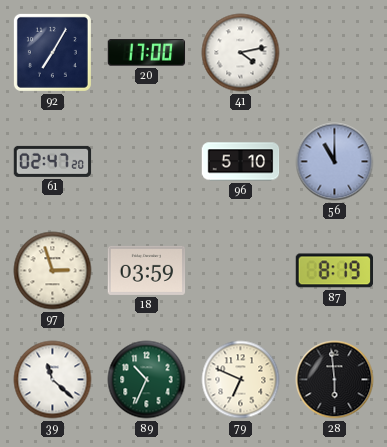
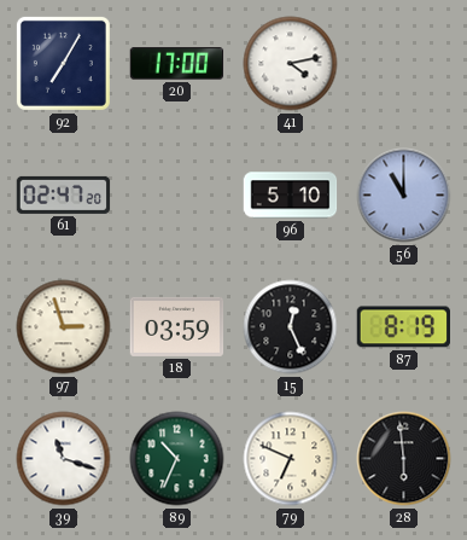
15: none -> 12:26
39: 11:22 -> 11:18
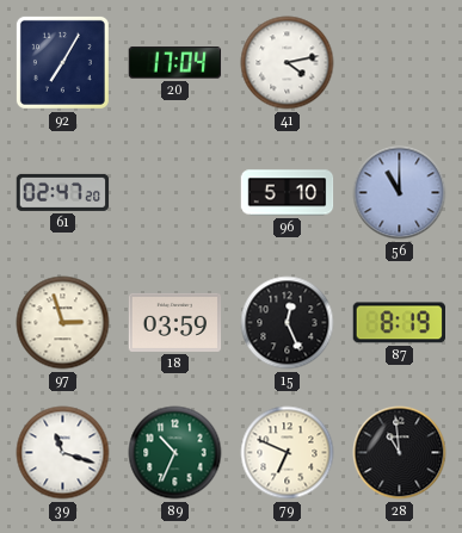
20: 17:00 -> 17:04
28: 5:59 -> 10:59
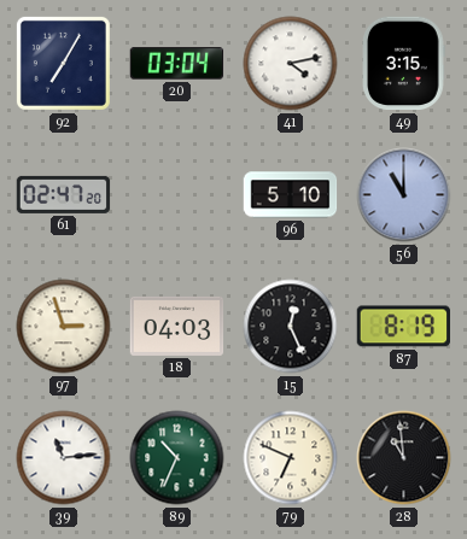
20: 17:04 -> 03:04
49: none -> 3:15
18: 03:59 -> 04:03
39: 11:18 -> 11:14
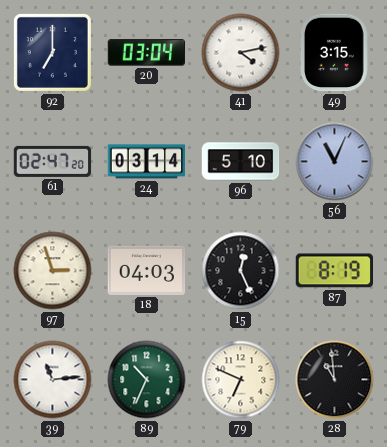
92: 7:05 -> 7:00
24: none -> 03:14
56: 11:00 -> 11:04
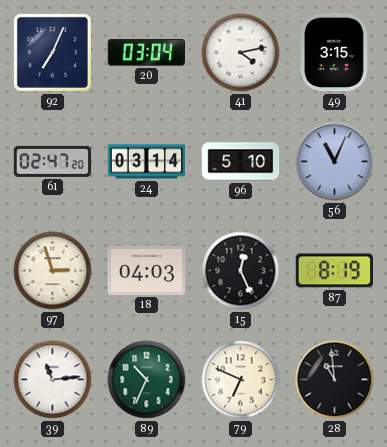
92: 7:00 -> 7:04
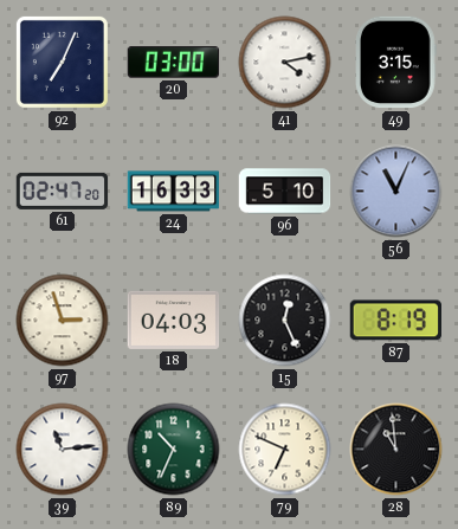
20: 03:04 -> 03:00
24: 03:14 -> 16:33
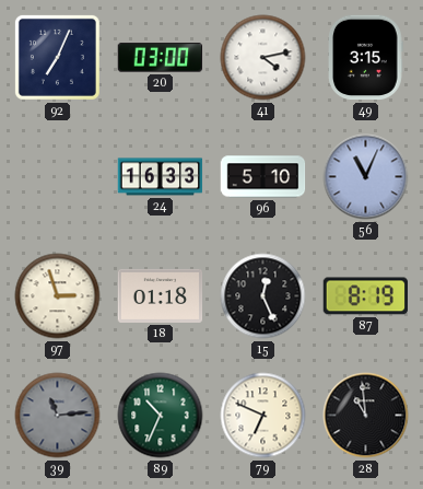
61: 02:47 -> none
18: 04:03 -> 01:18
39 dial: white -> grey
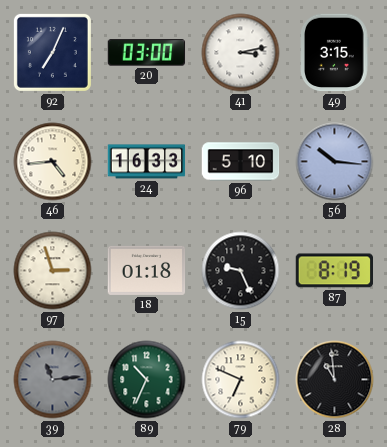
41: 4:13 -> 3:13
46: none -> 4:44
56: 11:04 -> 10:16
15: 12:26 -> 9:26
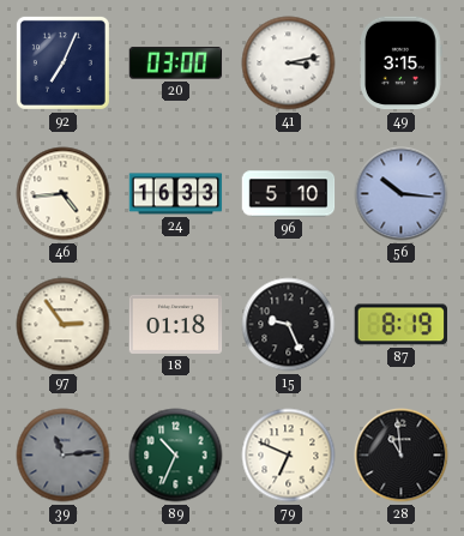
97: 2:57 -> 2:54
